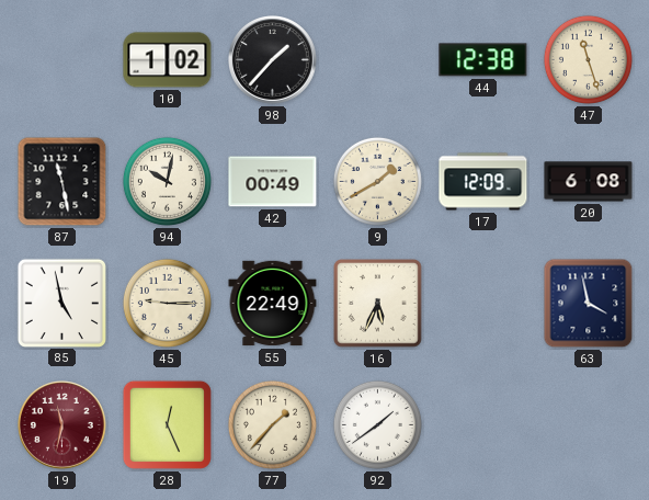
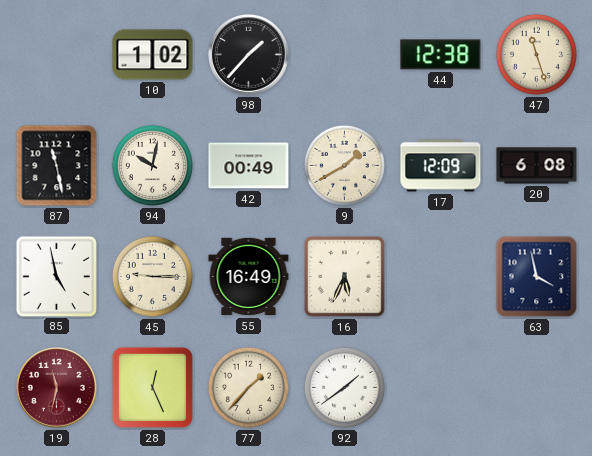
55: 22:49 -> 16:49
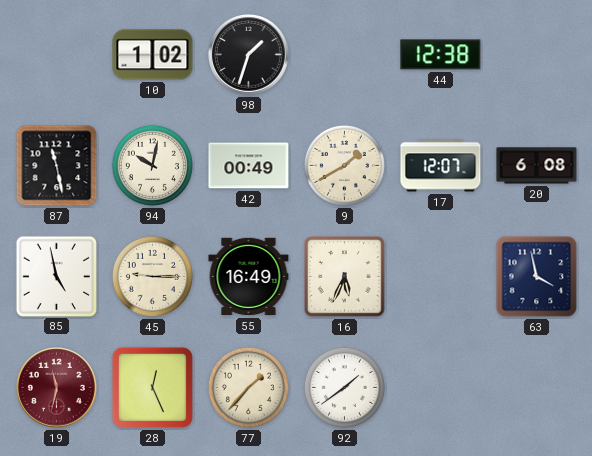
98: 1:37 -> 1:33
47: 11:27 -> none
17: 12:09 -> 12:07
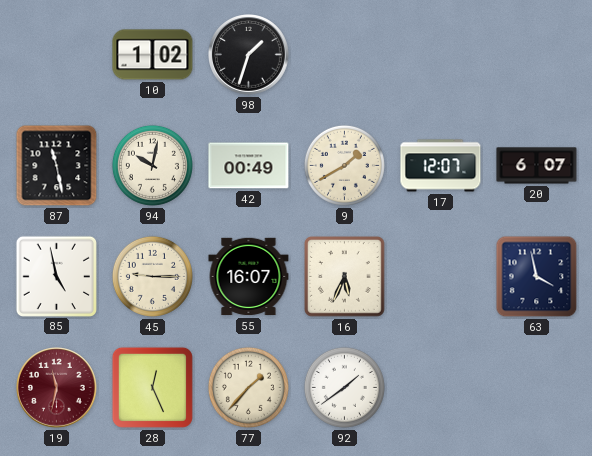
44: 12:38 -> none
20: 6:08 -> 6:07
55: 16:49 -> 16:07
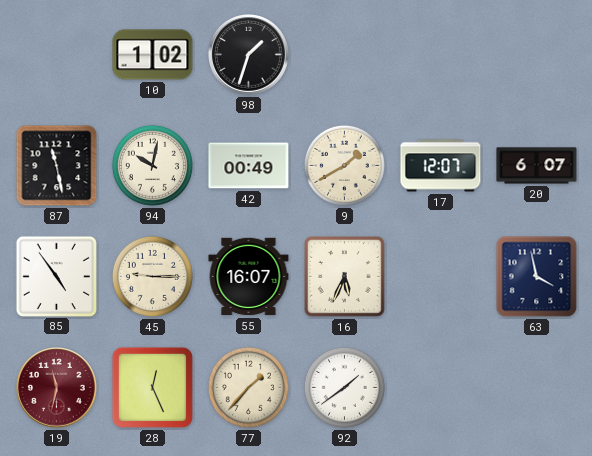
85: 4:58 -> 4:54
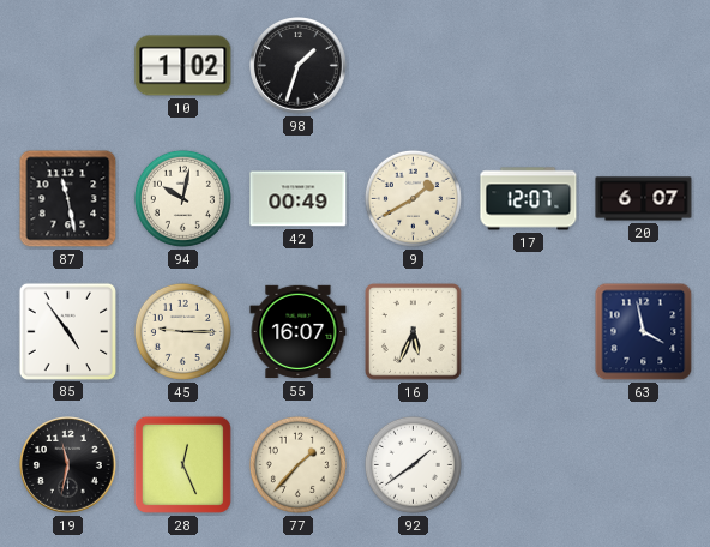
19 dial: burgundy -> black
